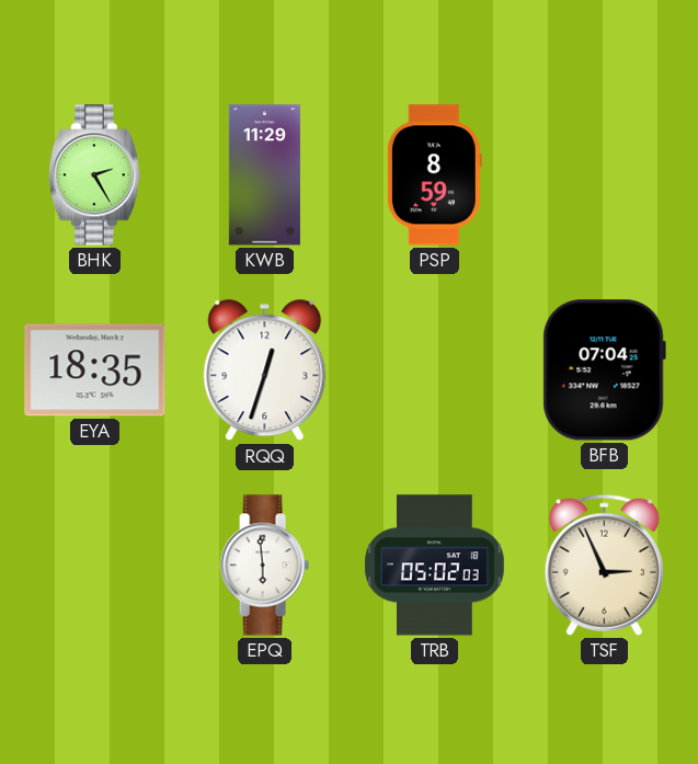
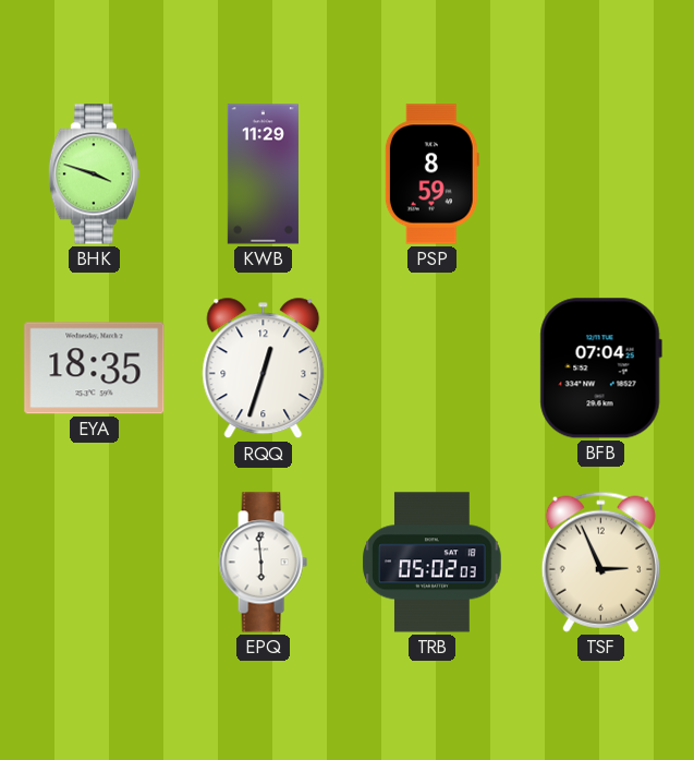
BHK: 2:25 -> 3:48
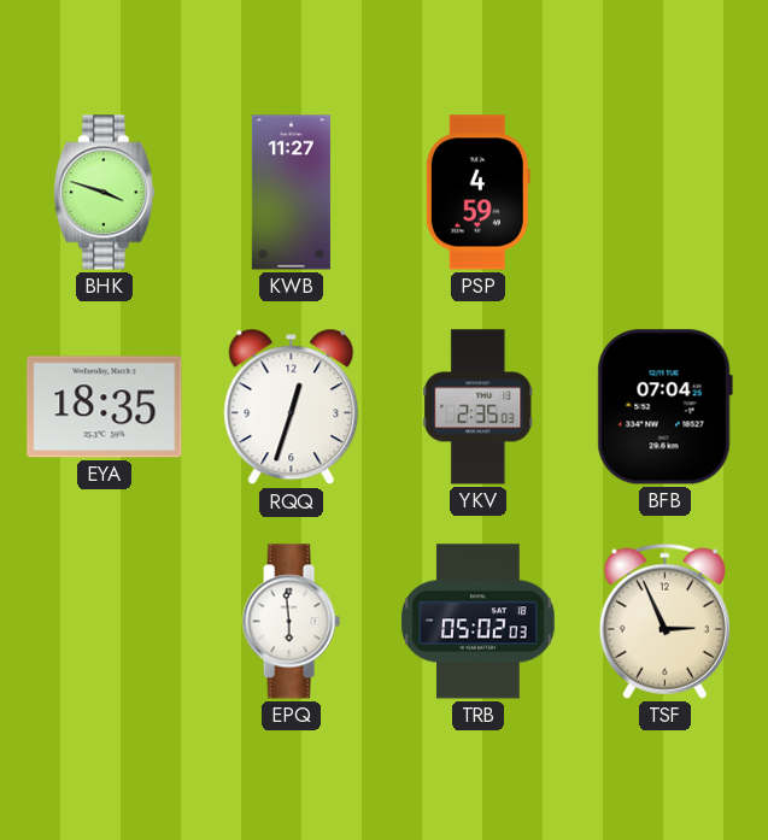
KWB: 11:29 -> 11:27
PSP: 8:59 -> 4:59
YKV: none -> 2:35
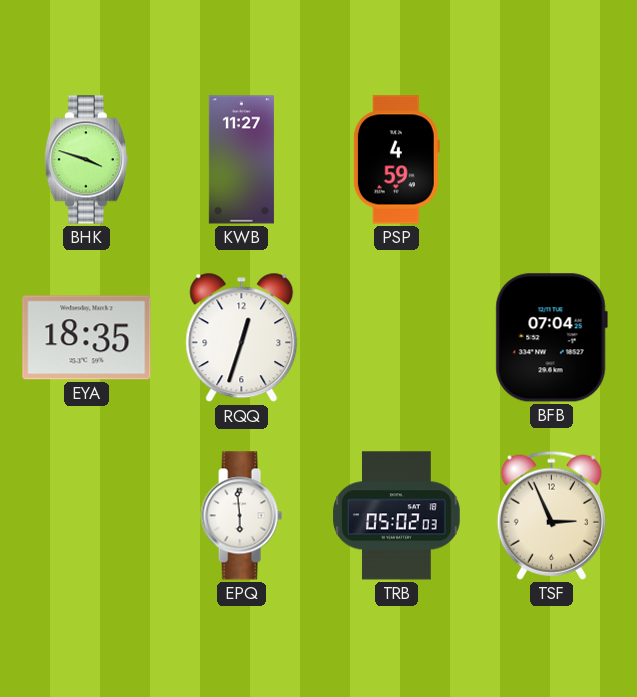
YKV: 2:35 -> none
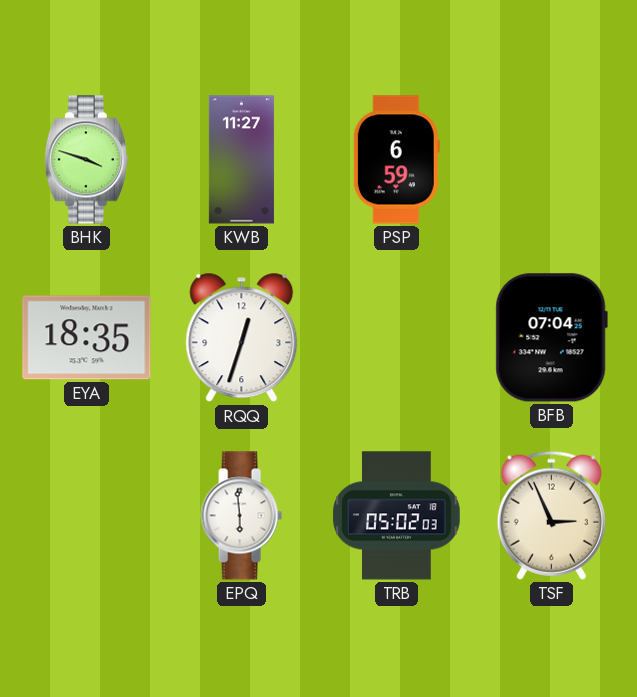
PSP: 4:59 -> 6:59
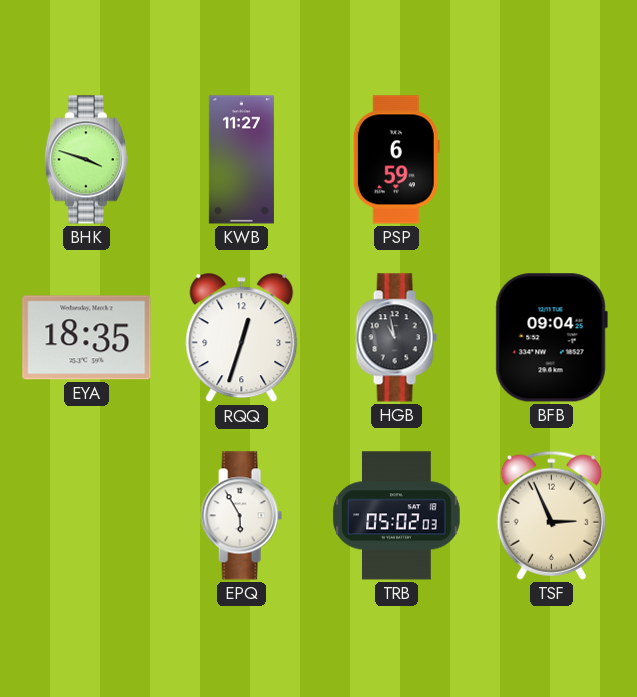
HGB: none -> 10:58
BFB: 07:04 -> 09:04
EPQ: 5:59 -> 5:55
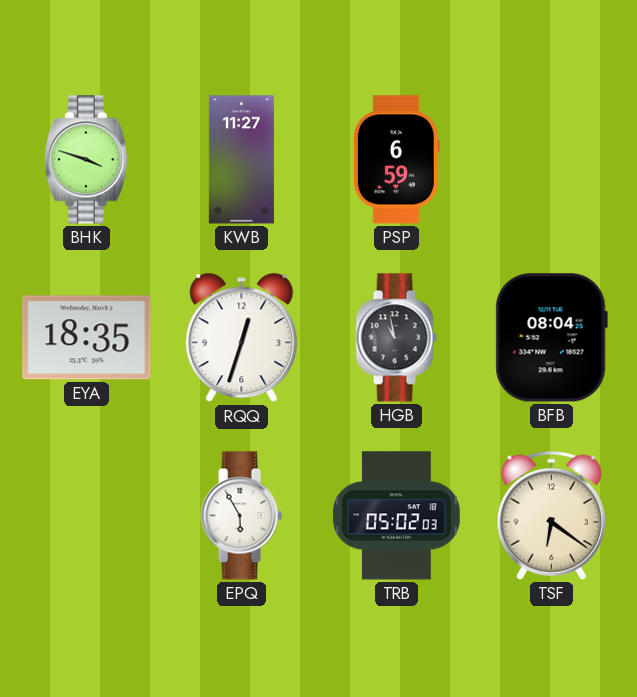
BFB: 09:04 -> 08:04
TSF: 2:56 -> 6:21
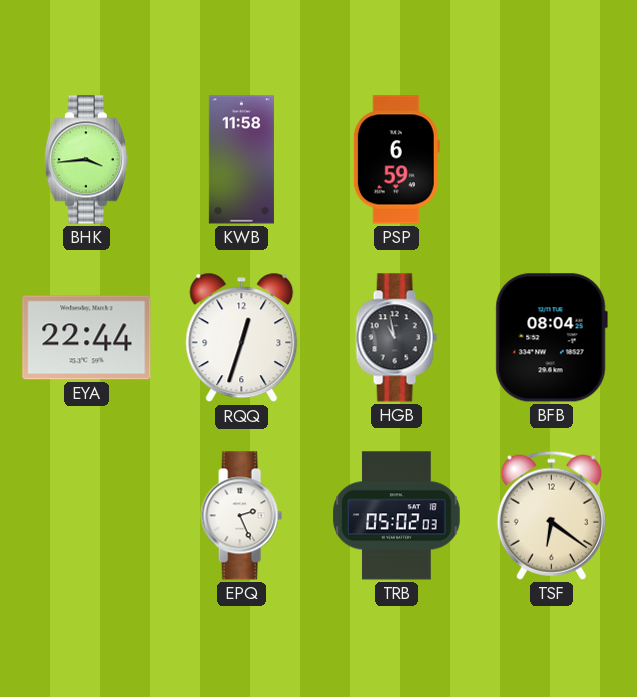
BHK: 3:48 -> 3:44
KWB: 11:27 -> 11:58
EYA: 18:35 -> 22:44
EPQ: 5:55 -> 2:26
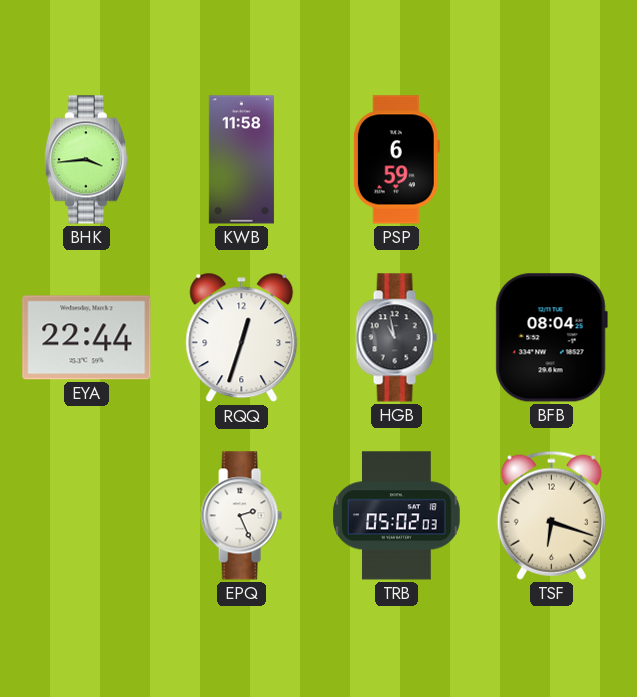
TSF: 6:21 -> 6:18
